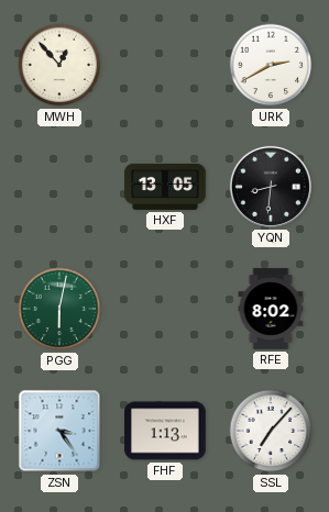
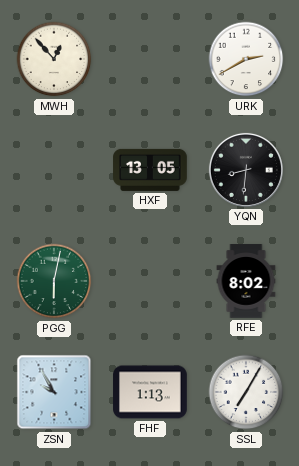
ZSN: 3:24 -> 9:55
SSL: 7:07 -> 7:05
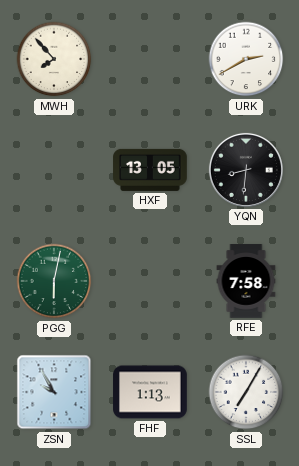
MWH: 12:53 -> 7:53
RFE: 8:02 -> 7:58
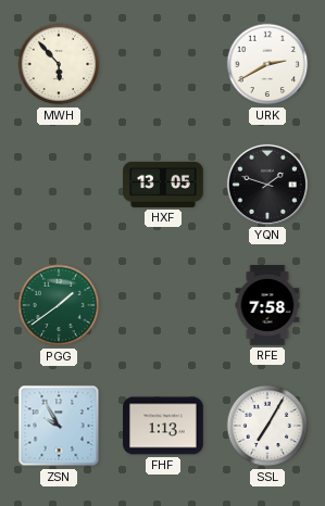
MWH: 7:53 -> 5:53
YQN: 8:31 -> 1:48
PGG: 6:02 -> 1:39
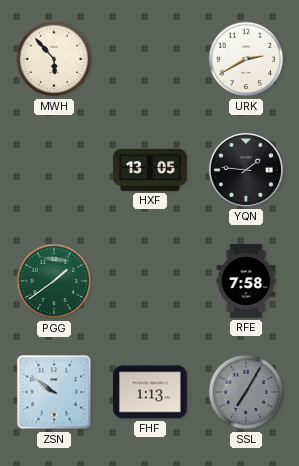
YQN: 1:48 -> 1:46
ZSN: 9:55 -> 9:51
SSL dial: white -> grey
